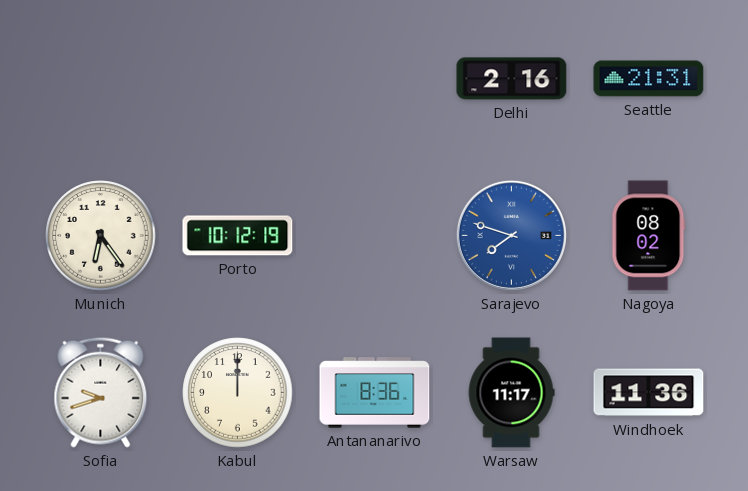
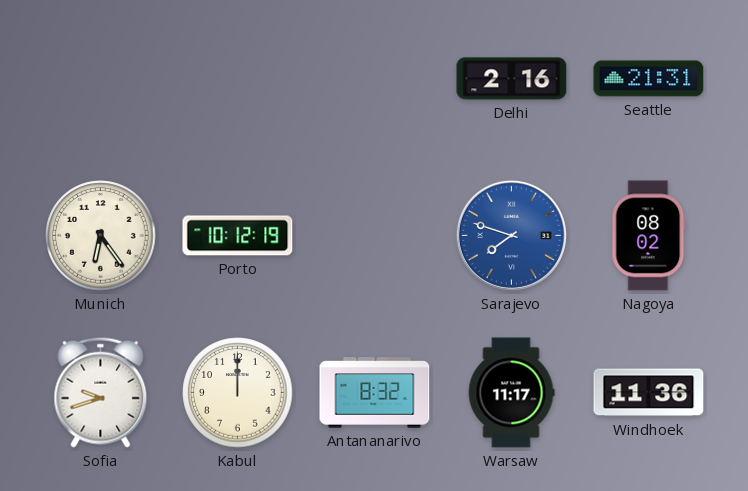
Antananarivo: 8:36 -> 8:32
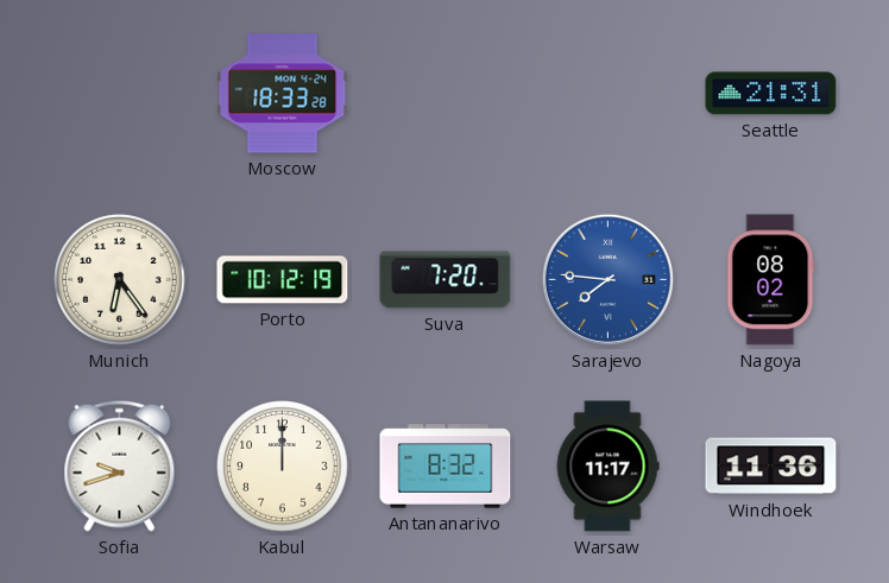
Moscow: none -> 18:33
Delhi: 2:16 -> none
Suva: none -> 7:20
Sarajevo: 7:48 -> 7:46
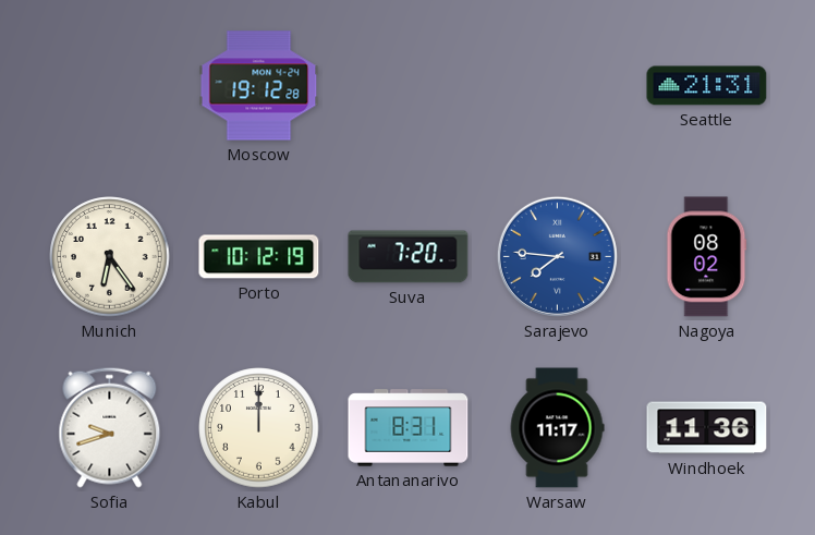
Moscow: 18:33 -> 19:12
Antananarivo: 8:32 -> 8:31
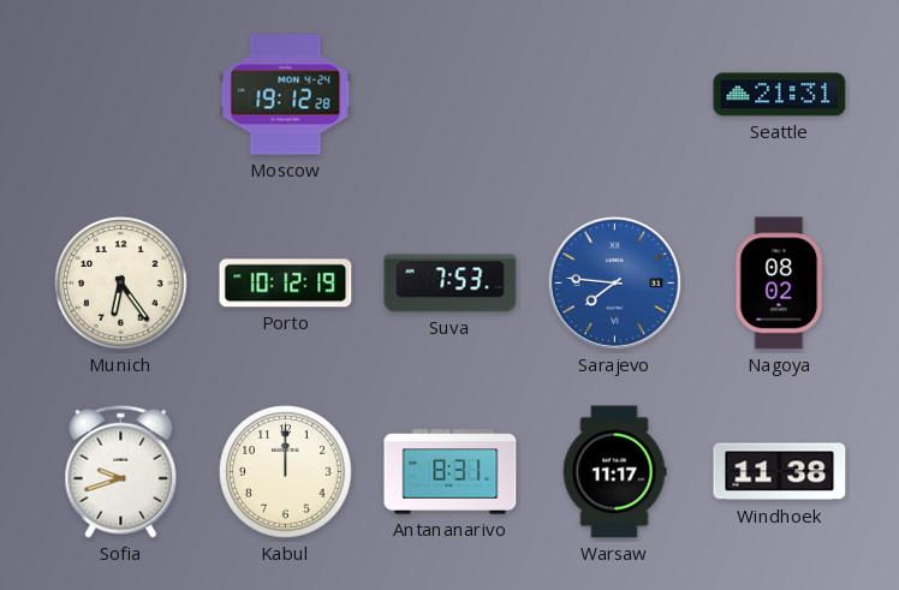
Suva: 7:20 -> 7:53
Windhoek: 11:36 -> 11:38
